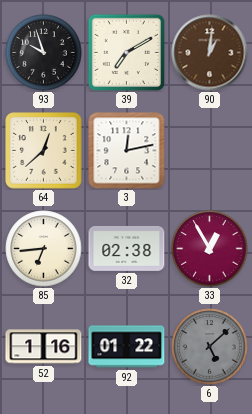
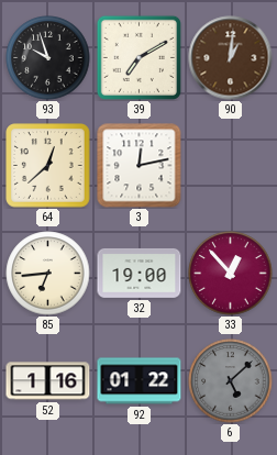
32: 02:38 -> 19:00
33: 12:55 -> 12:53
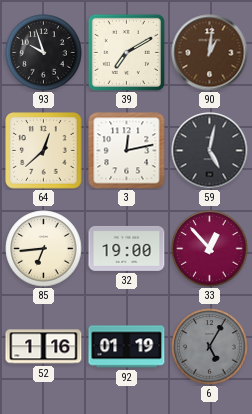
59: none -> 5:02
92: 01:22 -> 01:19
6: 5:08 -> 5:05
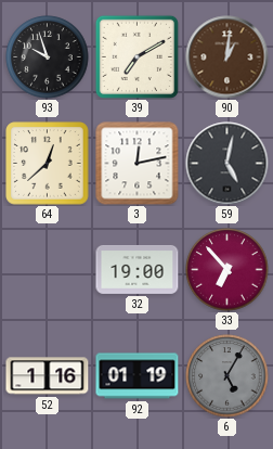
85: 6:44 -> none
33: 12:53 -> 6:53
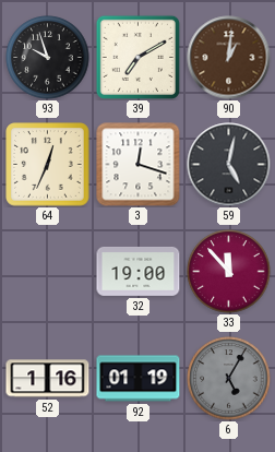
64: 12:38 -> 12:34
3: 12:13 -> 12:18
33: 6:53 -> 11:53
